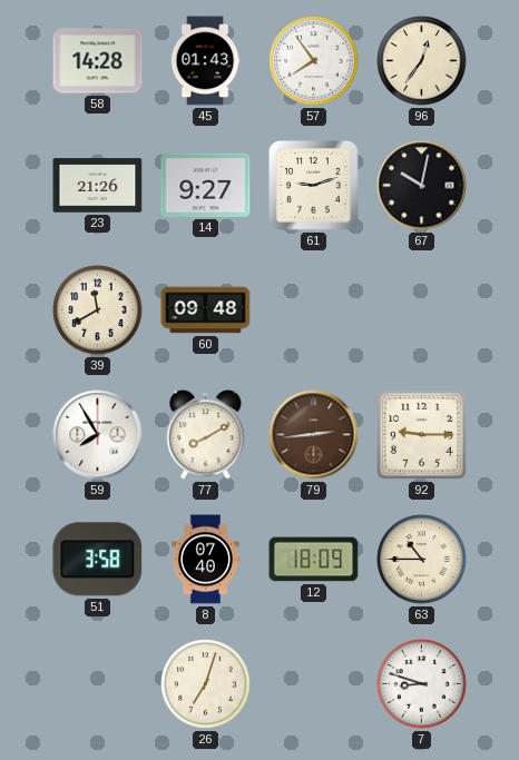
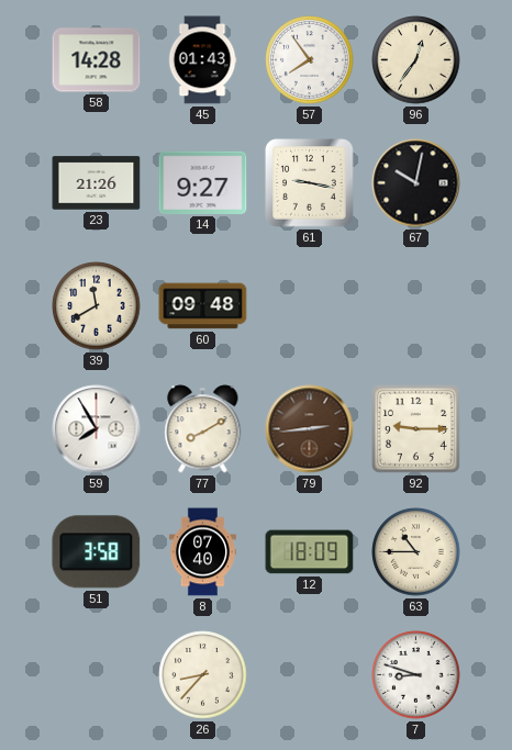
61: 9:12 -> 9:17
26: 7:03 -> 8:37
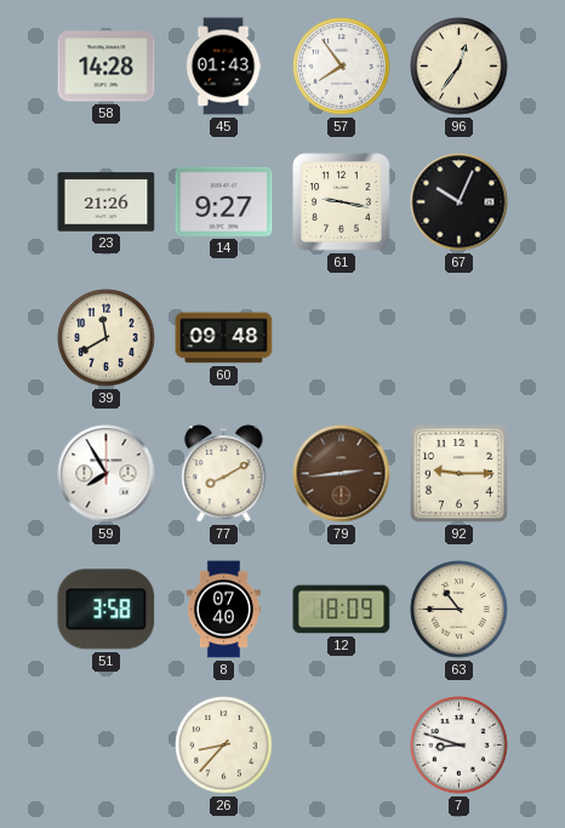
67: 10:02 -> 10:04
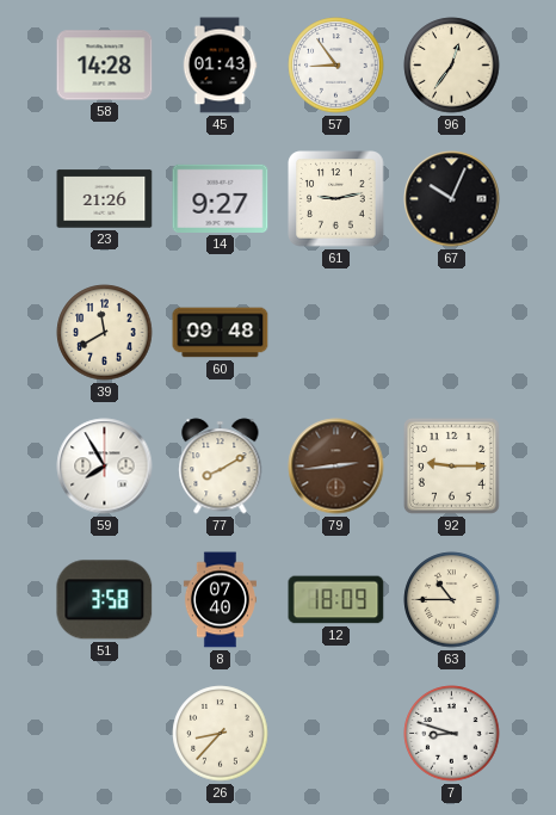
57: 7:54 -> 8:54
61: 9:17 -> 9:13
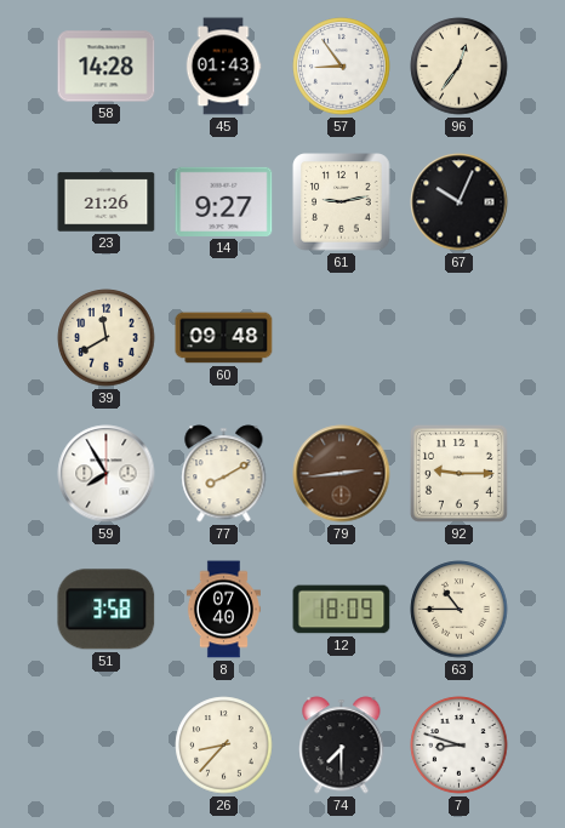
74: none -> 7:30
